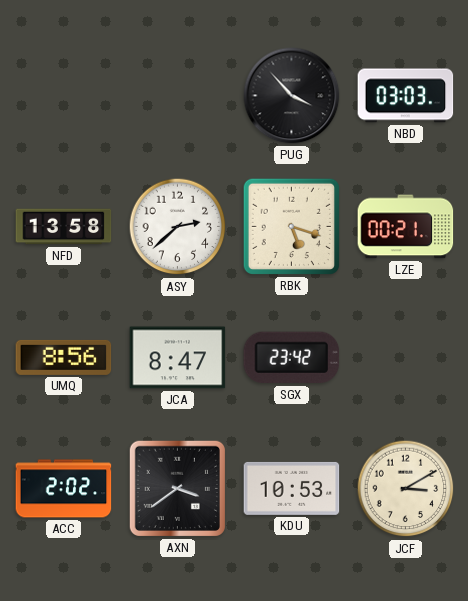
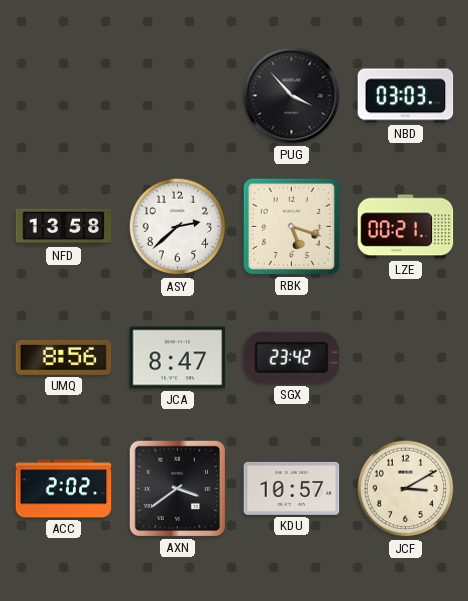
KDU: 10:53 -> 10:57
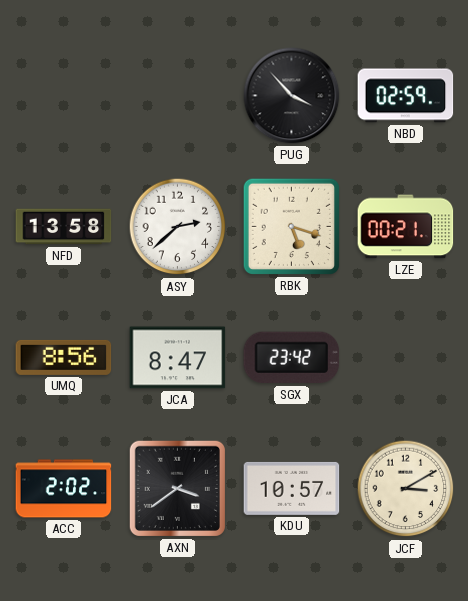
NBD: 03:03 -> 02:59
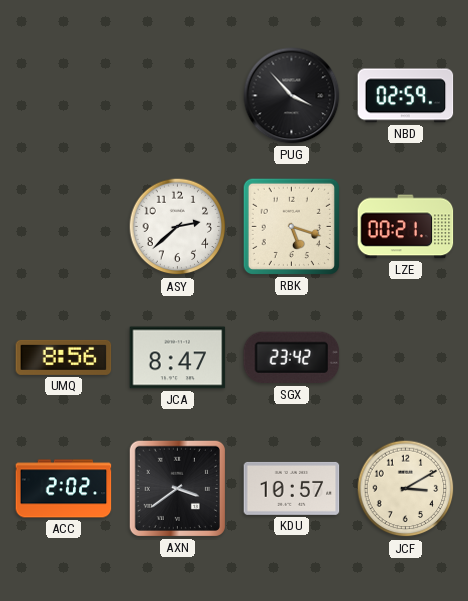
NFD: 13:58 -> none
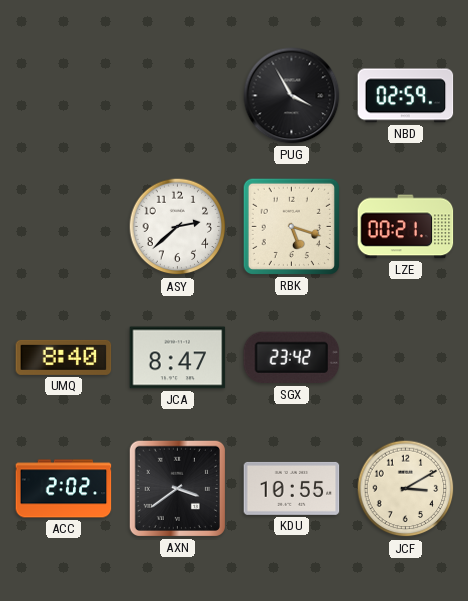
PUG: 3:53 -> 3:55
UMQ: 8:56 -> 8:40
KDU: 10:57 -> 10:55
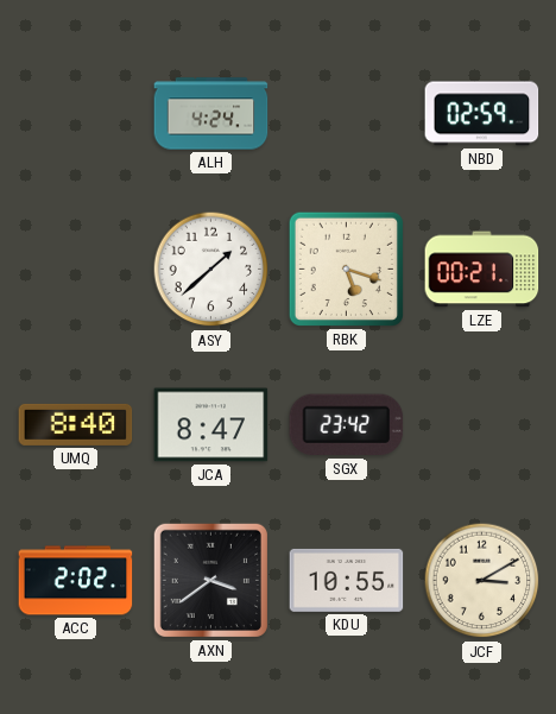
ALH: none -> 4:24
PUG: 3:55 -> none
ASY: 2:38 -> 1:38
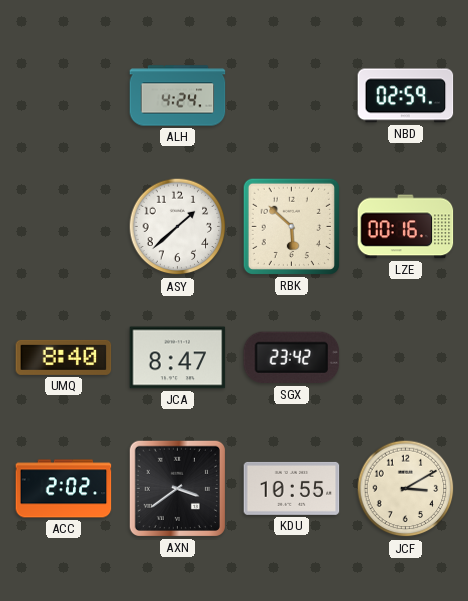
RBK: 5:18 -> 5:52
LZE: 00:21 -> 00:16
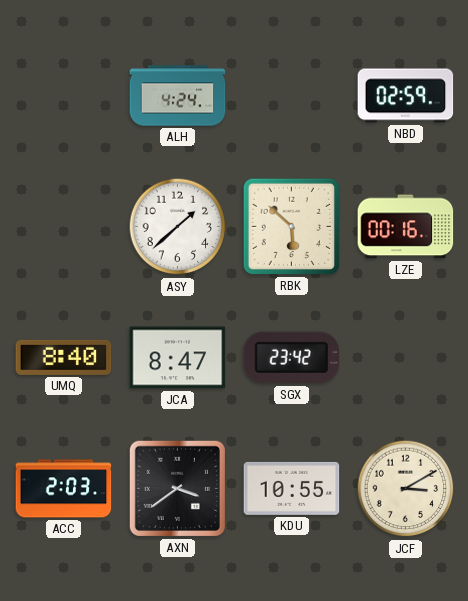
ACC: 2:02 -> 2:03
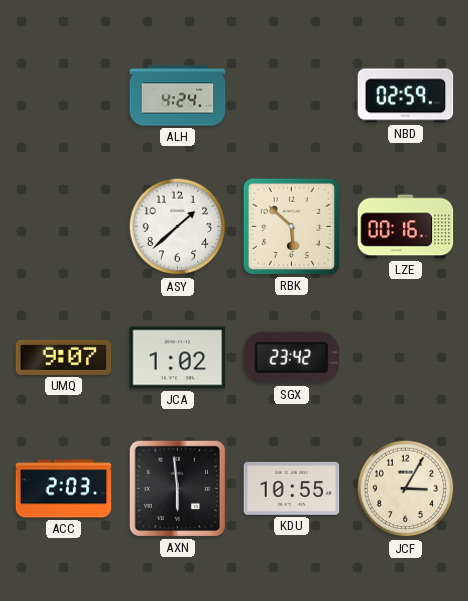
UMQ: 8:40 -> 9:07
JCA: 8:47 -> 1:02
AXN: 3:39 -> 5:59
JCF: 3:10 -> 3:05
